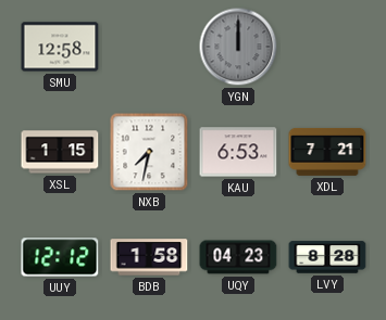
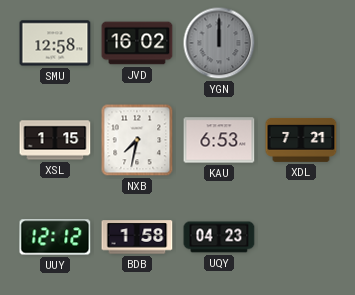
JVD: none -> 16:02
LVY: 8:28 -> none
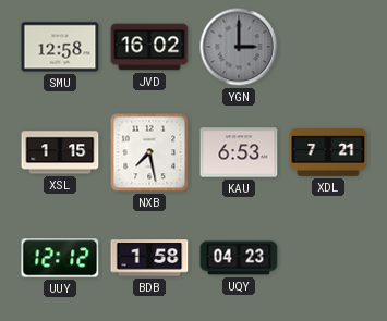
YGN: 12:00 -> 3:00
NXB: 7:32 -> 7:28
